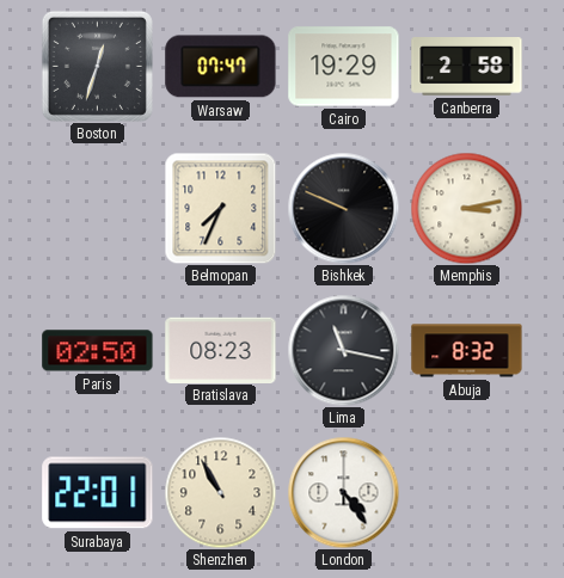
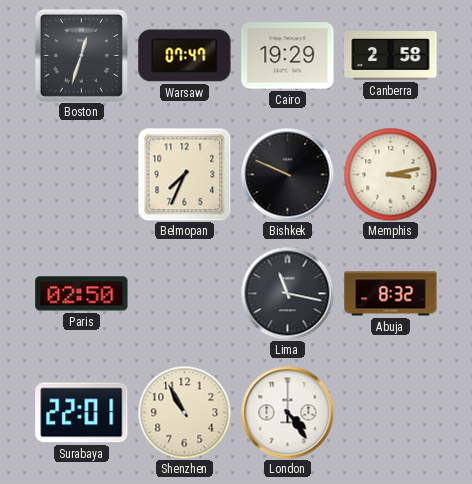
Bratislava: 08:23 -> none
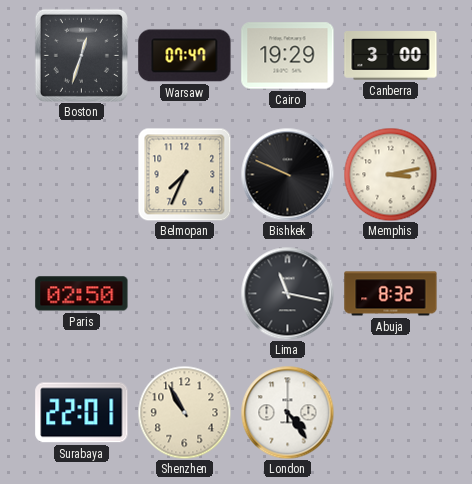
Canberra: 2:58 -> 3:00
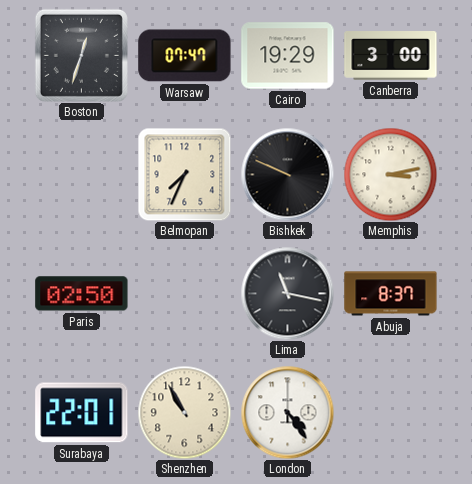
Abuja: 8:32 -> 8:37
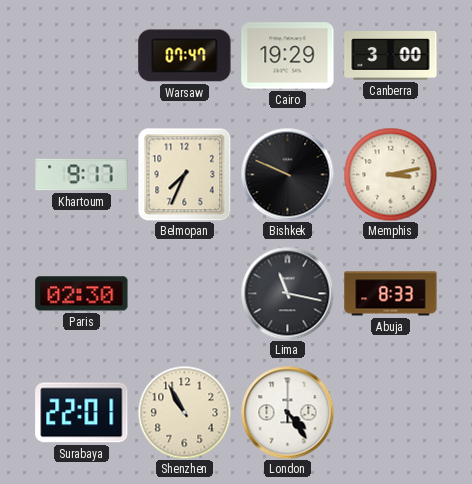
Boston: 12:33 -> none
Khartoum: none -> 9:17
Paris: 02:50 -> 02:30
Abuja: 8:37 -> 8:33
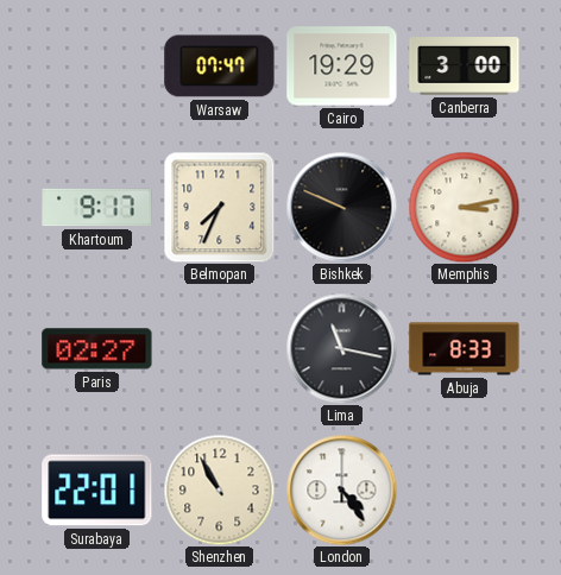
Paris: 02:30 -> 02:27
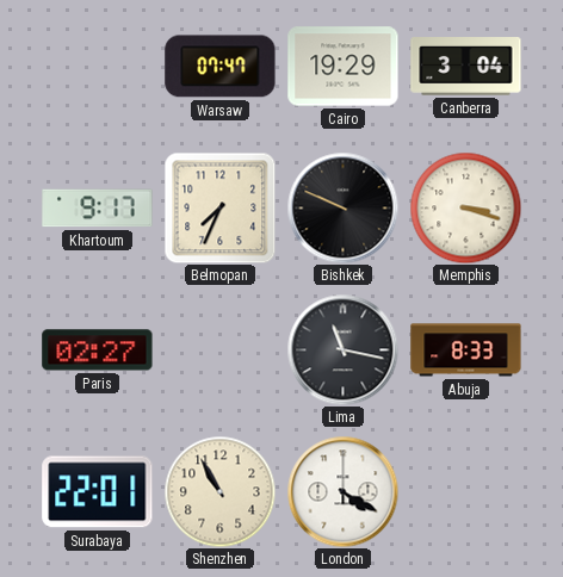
Canberra: 3:00 -> 3:04
Memphis: 3:13 -> 3:18
London: 4:24 -> 4:20
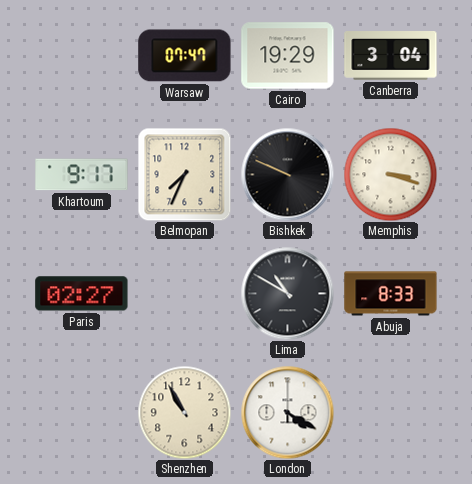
Lima: 11:17 -> 10:50
Surabaya: 22:01 -> none
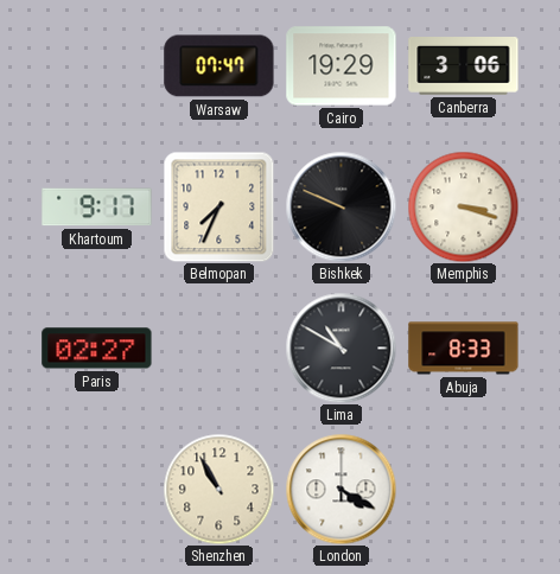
Canberra: 3:04 -> 3:06
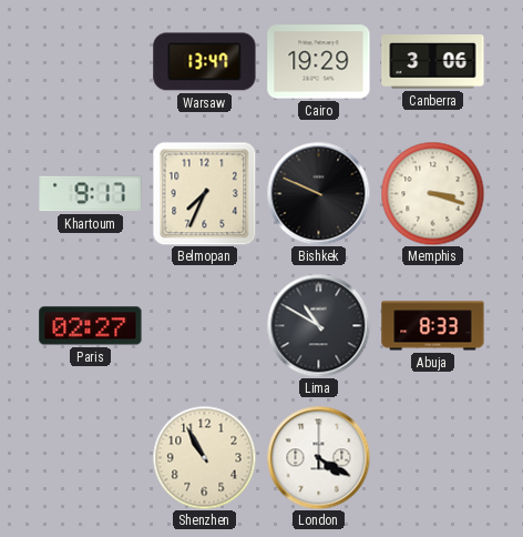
Warsaw: 07:47 -> 13:47
